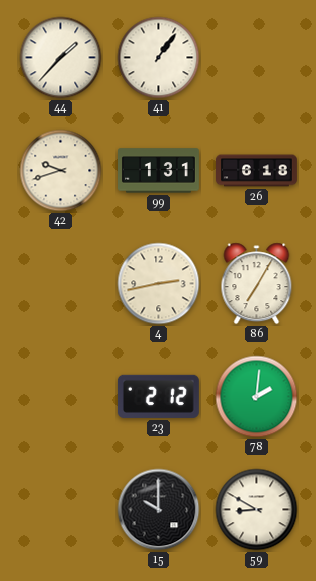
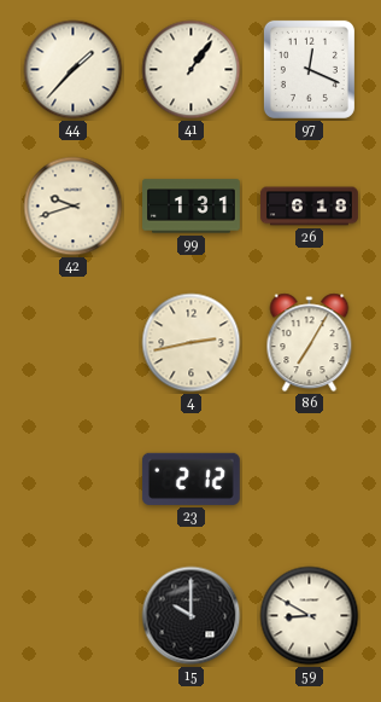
97: none -> 12:19
78: 2:01 -> none
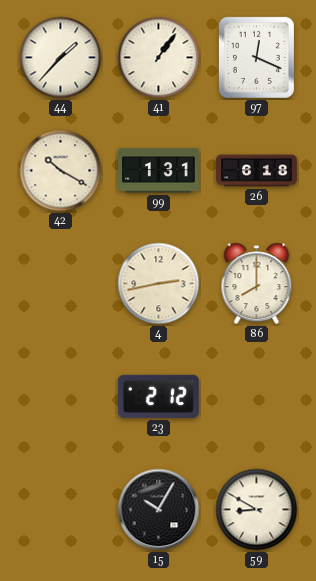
42: 9:42 -> 10:20
86: 7:05 -> 8:00
15: 10:00 -> 10:05
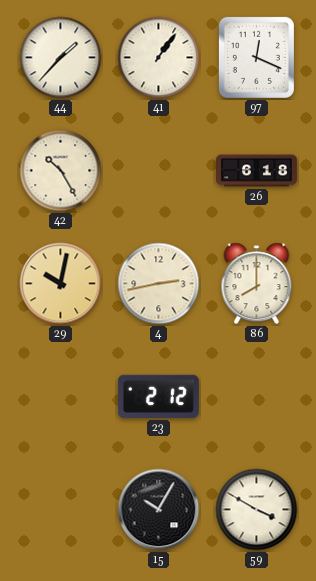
42: 10:20 -> 10:25
99: 1:31 -> none
29: none -> 10:02
59: 8:50 -> 3:50
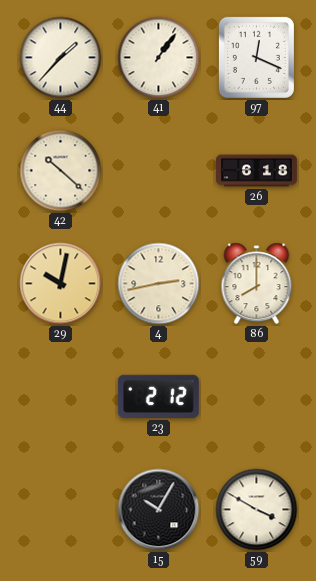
42: 10:25 -> 10:22
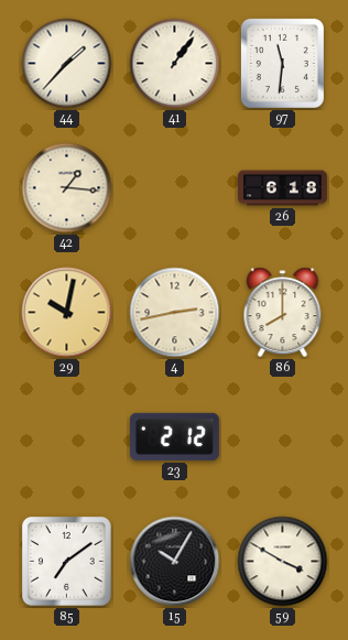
97: 12:19 -> 11:31
42: 10:22 -> 1:16
85: none -> 7:09
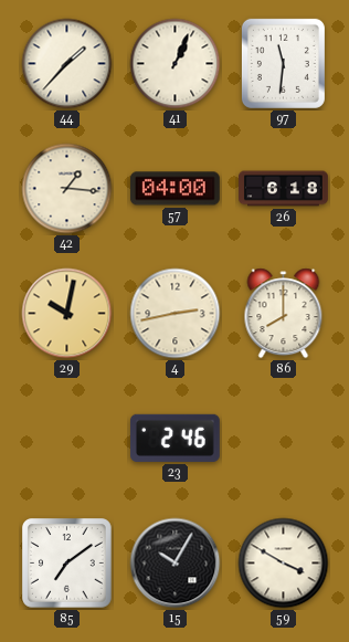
41: 1:06 -> 1:04
57: none -> 04:00
23: 2:12 -> 2:46
